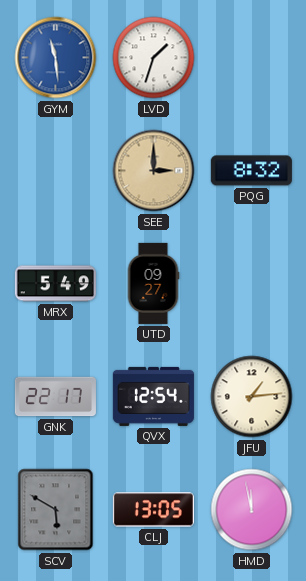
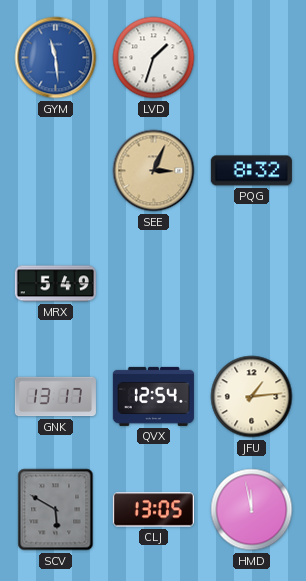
SEE: 3:00 -> 3:04
UTD: 09:27 -> none
GNK: 22:17 -> 13:17
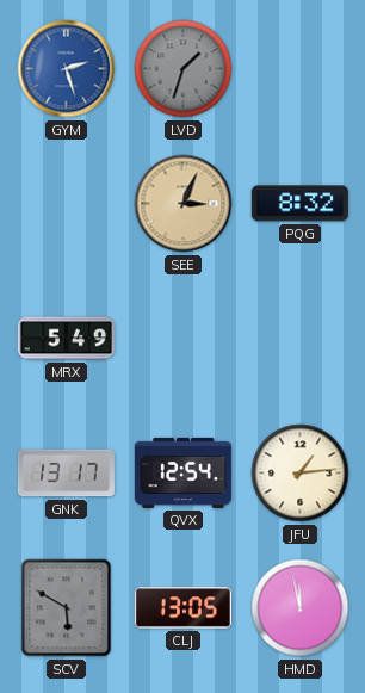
GYM: 11:29 -> 2:27
LVD dial: white -> grey
